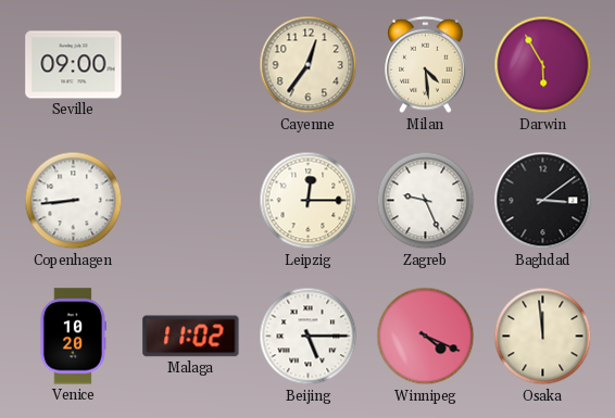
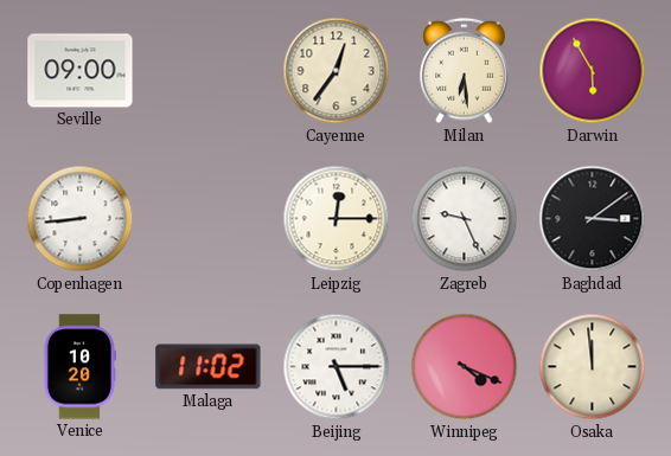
Milan: 4:29 -> 6:29
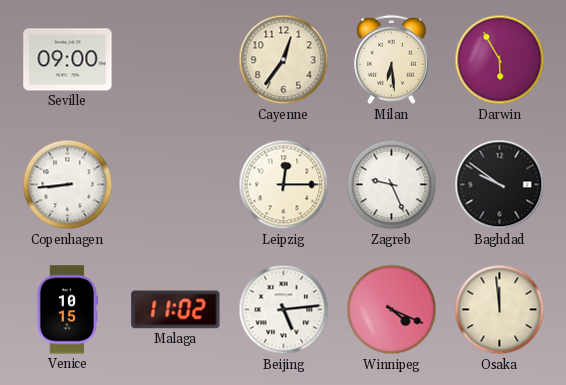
Baghdad: 3:09 -> 9:51
Venice: 10:20 -> 10:15
Beijing: 5:15 -> 5:14
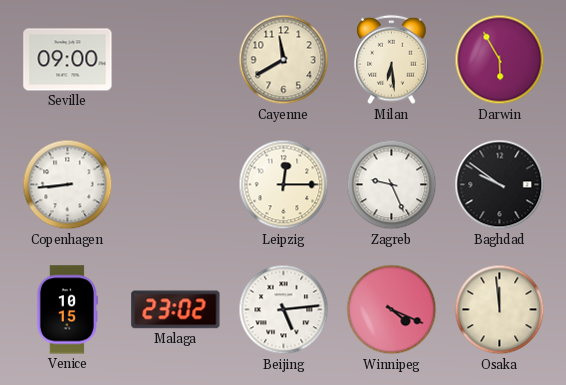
Cayenne: 12:36 -> 11:40
Malaga: 11:02 -> 23:02
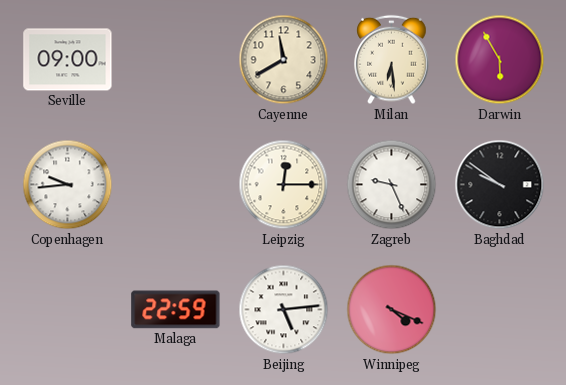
Copenhagen: 8:44 -> 9:44
Venice: 10:15 -> none
Malaga: 23:02 -> 22:59
Osaka: 11:59 -> none
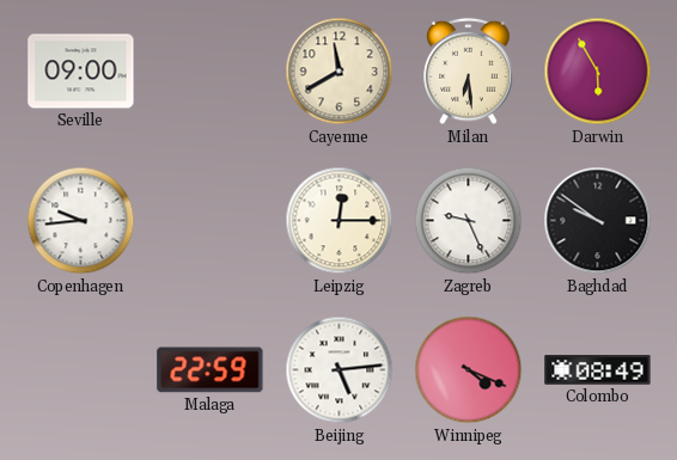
Colombo: none -> 08:49
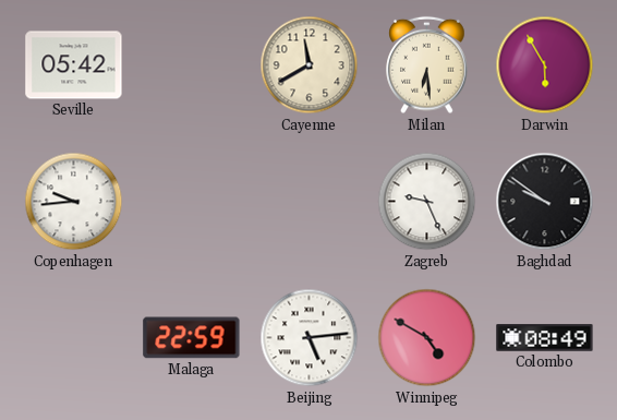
Seville: 09:00 -> 05:42
Leipzig: 12:15 -> none
Winnipeg: 4:19 -> 4:50
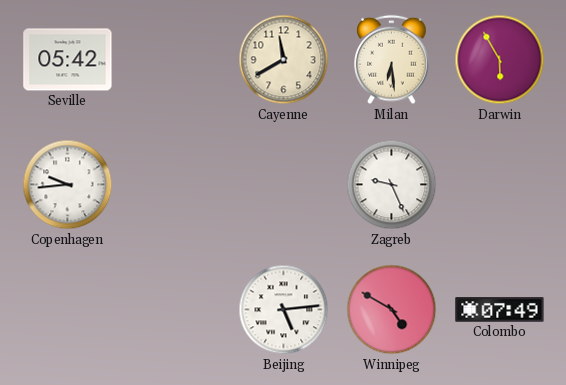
Baghdad: 9:51 -> none
Malaga: 22:59 -> none
Colombo: 08:49 -> 07:49
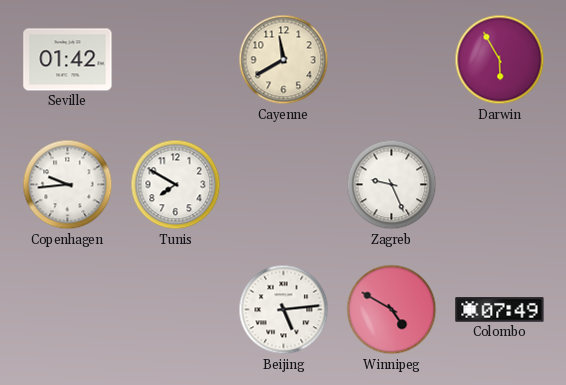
Seville: 05:42 -> 01:42
Milan: 6:29 -> none
Tunis: none -> 7:50
